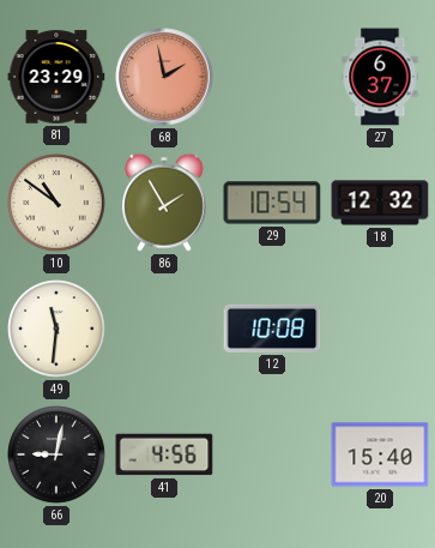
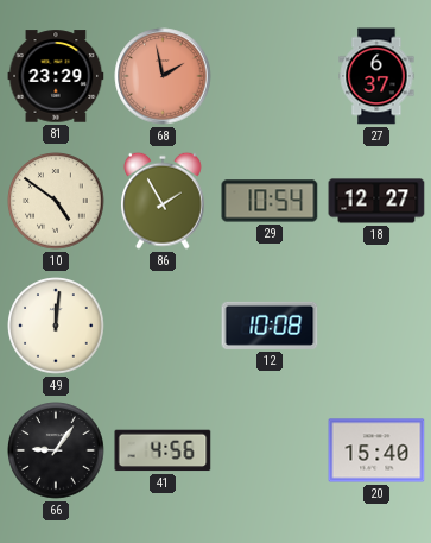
10: 10:51 -> 4:51
18: 12:32 -> 12:27
49: 11:31 -> 12:01
66: 9:02 -> 9:06
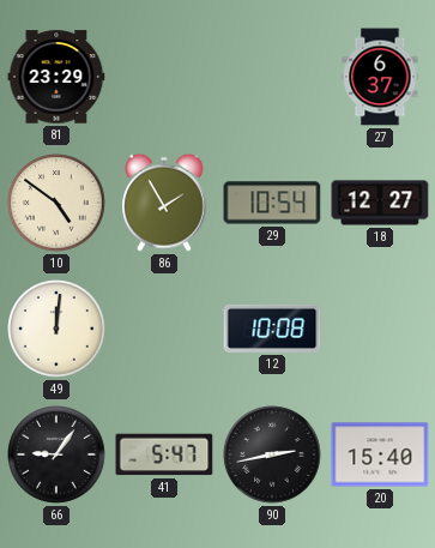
68: 1:58 -> none
41: 4:56 -> 5:47
90: none -> 2:43
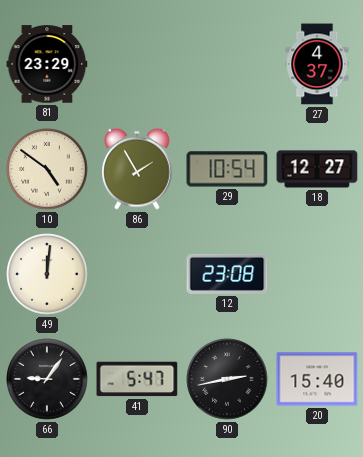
27: 6:37 -> 4:37
12: 10:08 -> 23:08
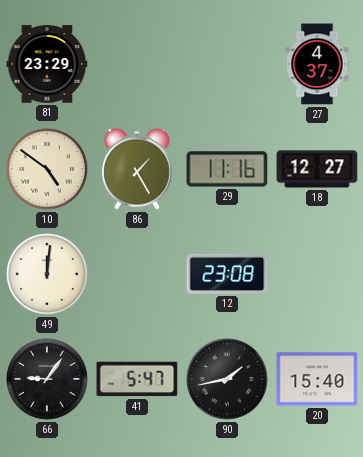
86: 1:55 -> 1:25
29: 10:54 -> 11:16
90: 2:43 -> 1:43
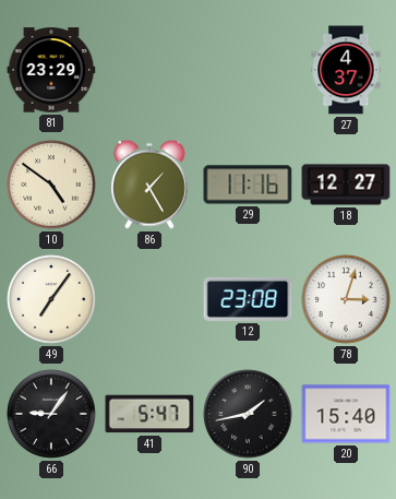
49: 12:01 -> 7:06
78: none -> 3:03
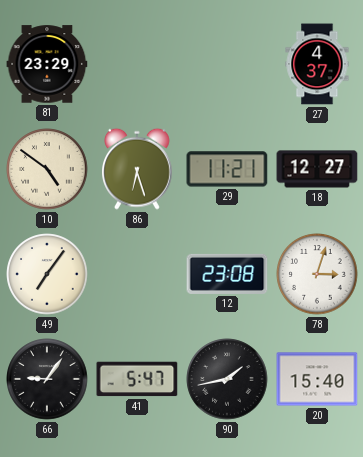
86: 1:25 -> 6:27
29: 11:16 -> 11:21
